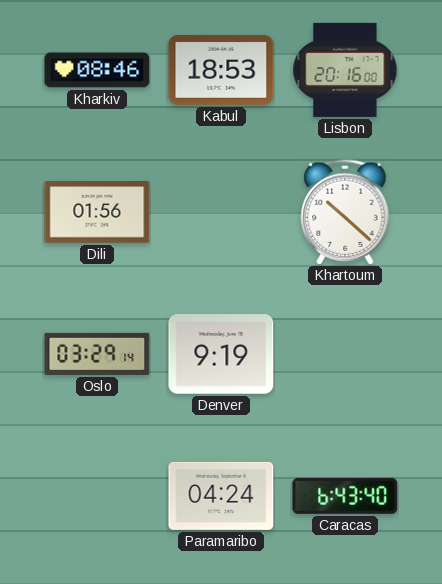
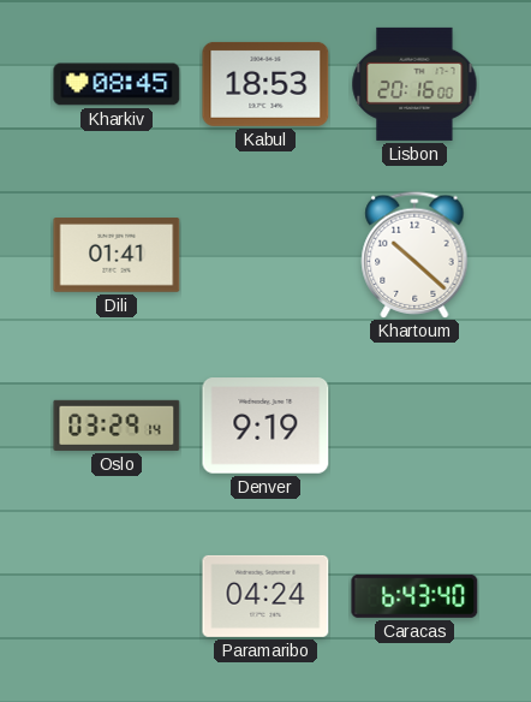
Kharkiv: 08:46 -> 08:45
Dili: 01:56 -> 01:41
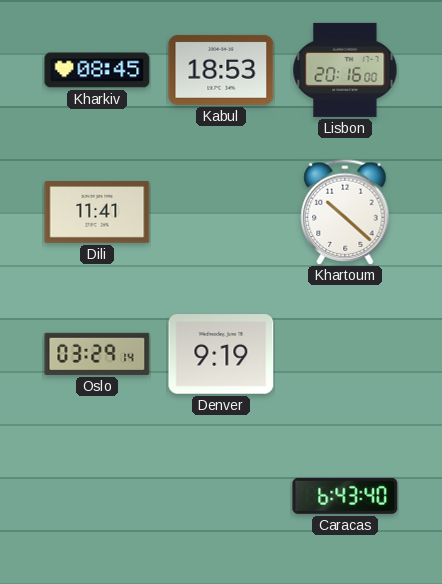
Dili: 01:41 -> 11:41
Paramaribo: 04:24 -> none
